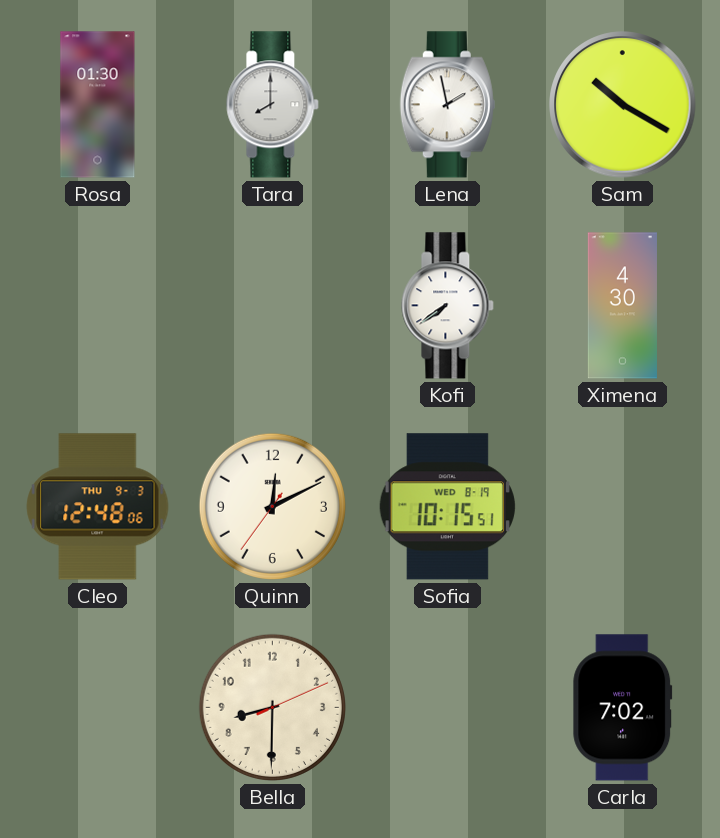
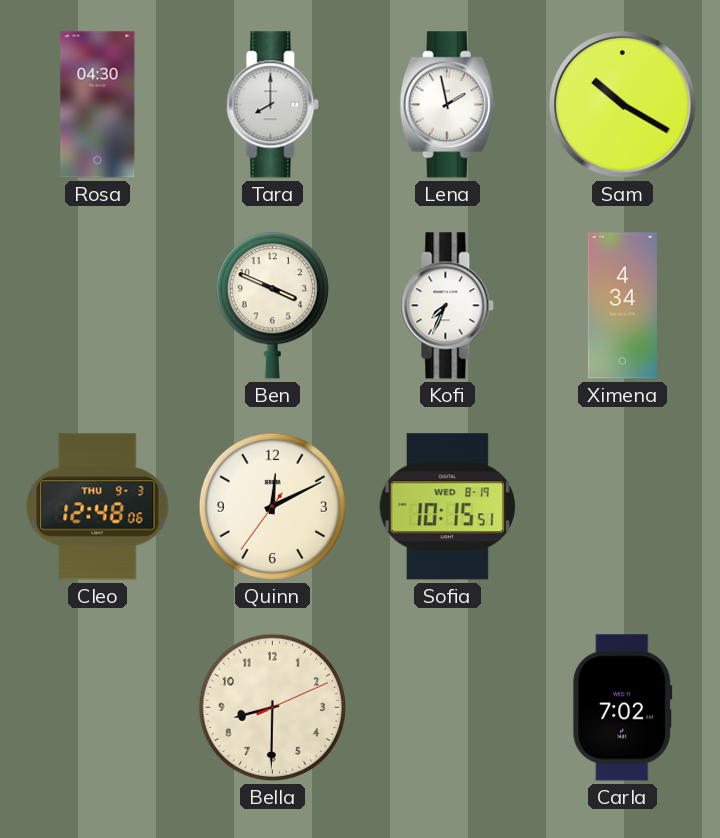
Rosa: 01:30 -> 04:30
Ben: none -> 3:49
Kofi: 7:39 -> 7:34
Ximena: 4:30 -> 4:34
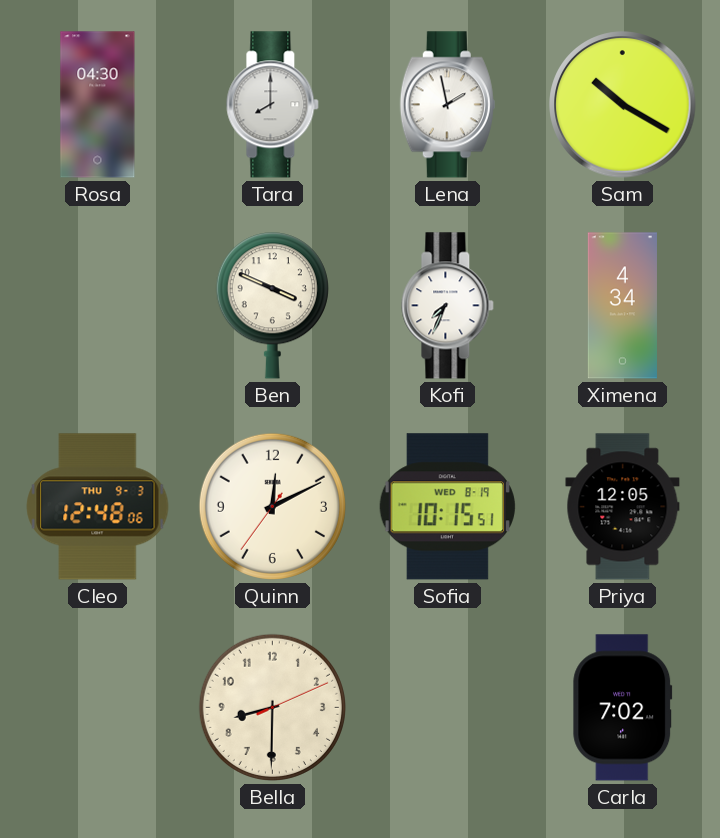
Priya: none -> 12:05
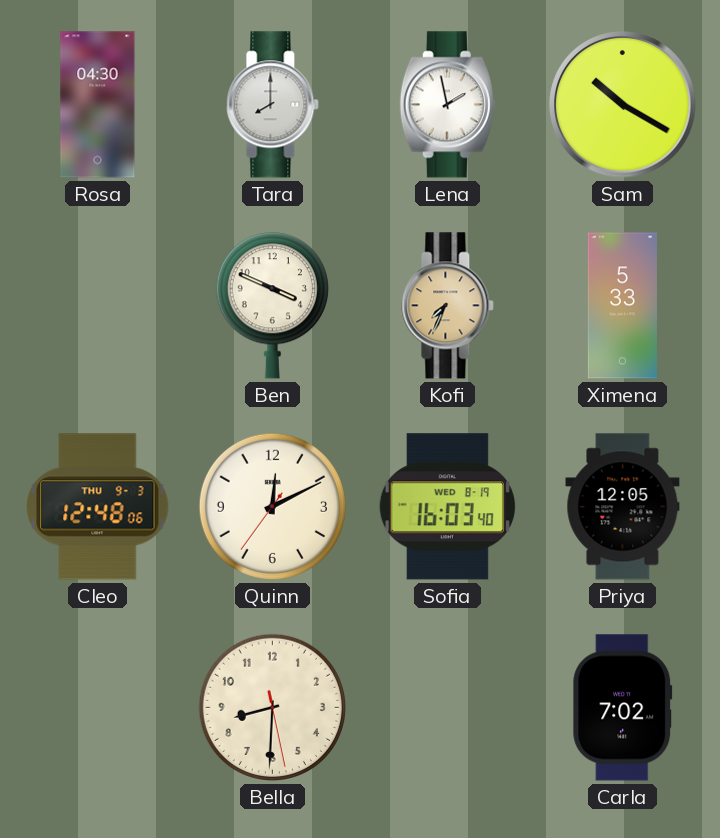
Kofi dial: white -> champagne
Ximena: 4:34 -> 5:33
Sofia: 10:15 -> 16:03
Bella: 8:30:11 -> 8:30:28
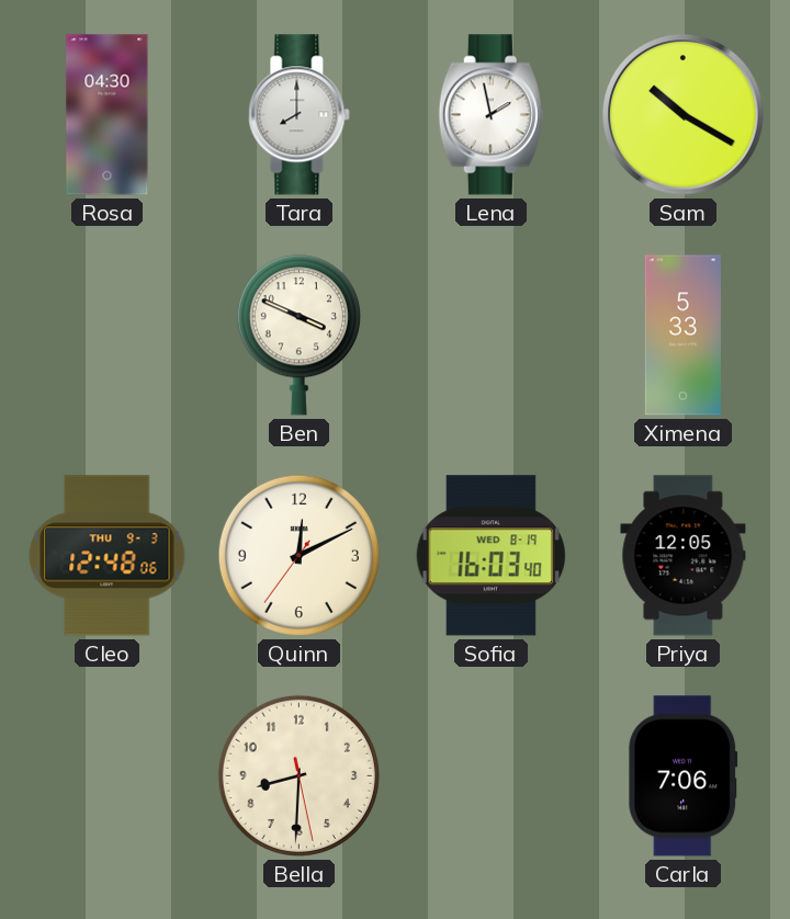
Kofi: 7:34 -> none
Carla: 7:02 -> 7:06
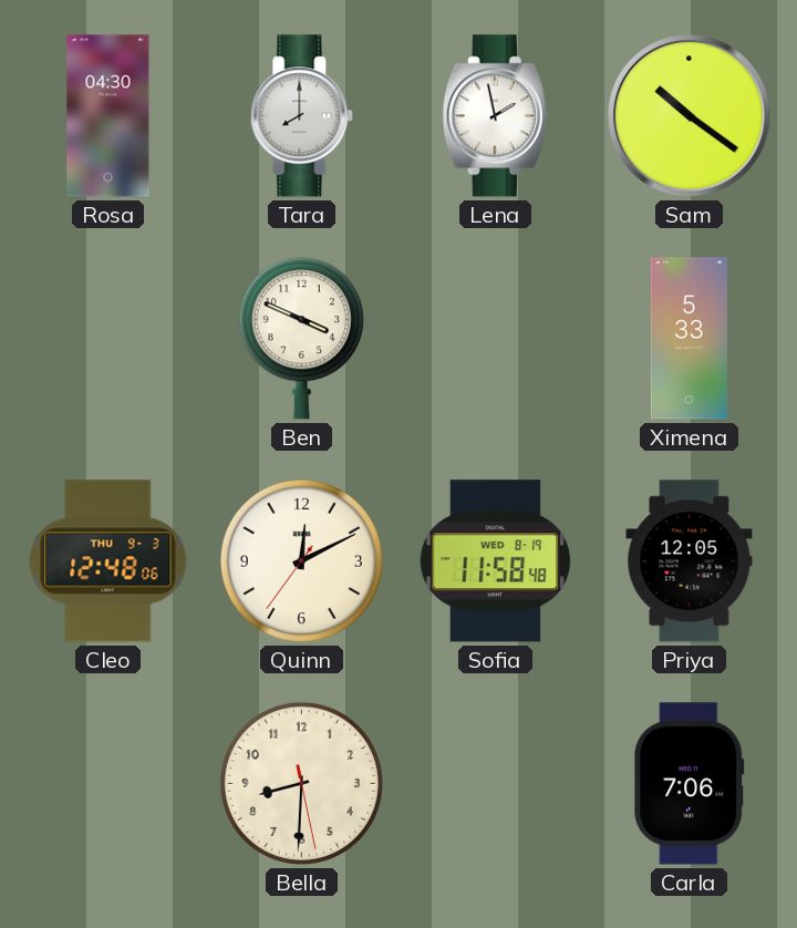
Sam: 10:20 -> 10:21
Sofia: 16:03 -> 11:58
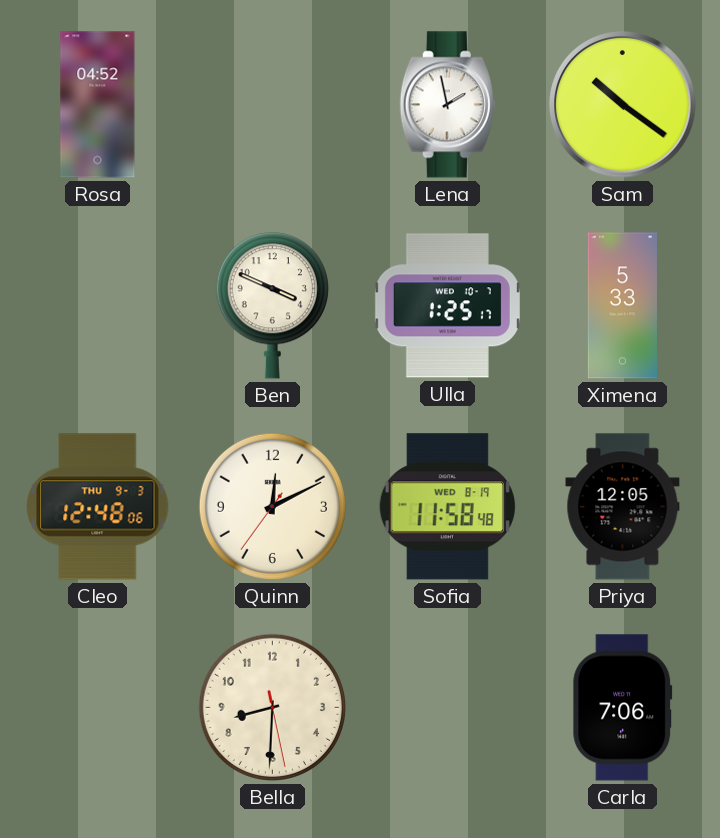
Rosa: 04:30 -> 04:52
Tara: 8:00 -> none
Ulla: none -> 1:25
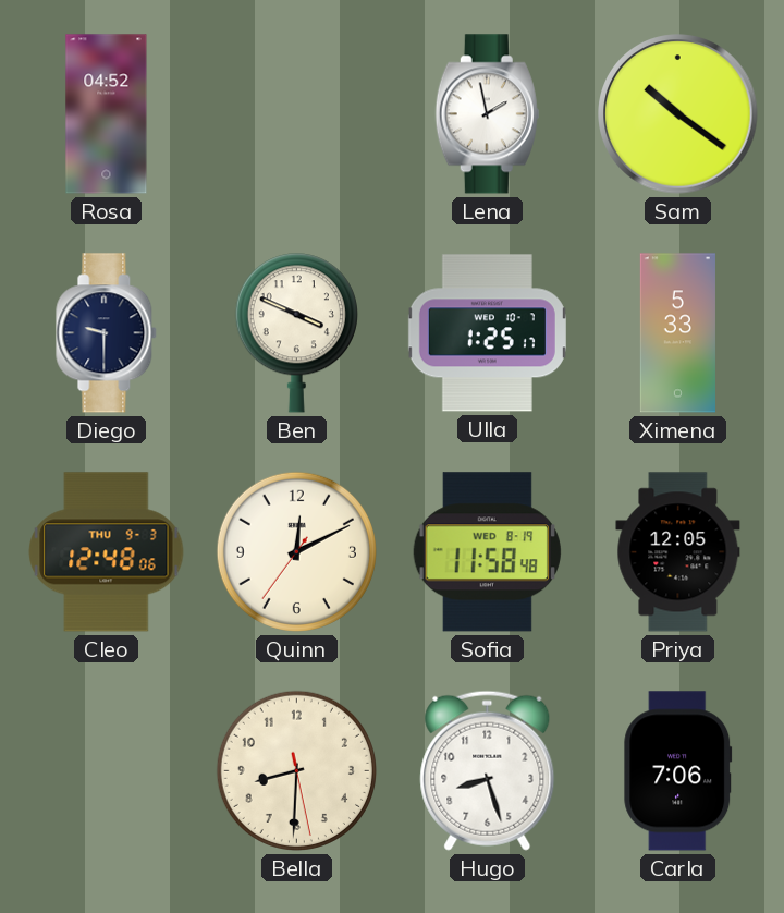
Diego: none -> 9:30
Hugo: none -> 8:27
